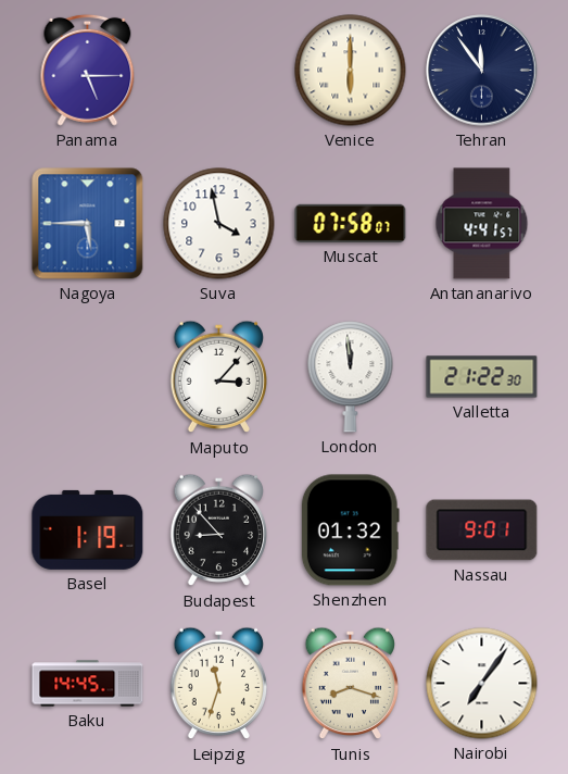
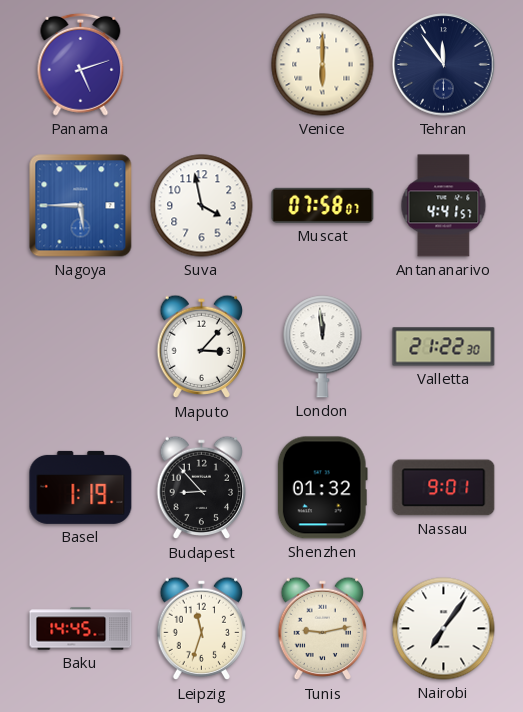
Panama: 5:15 -> 5:12
Tunis: 8:18 -> 9:13
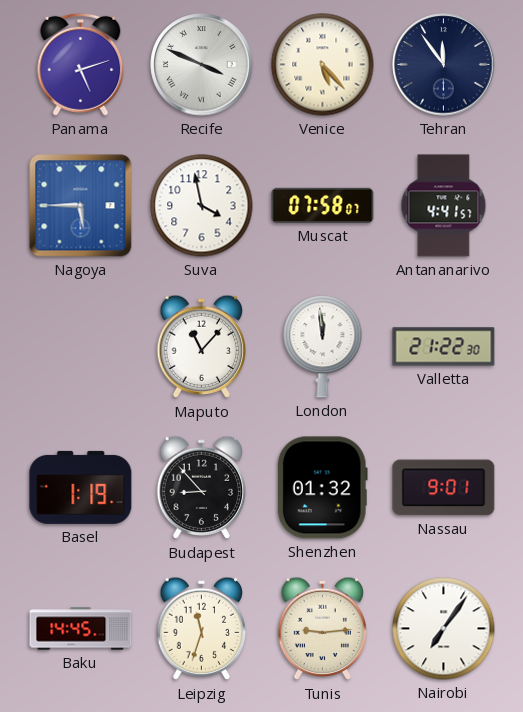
Recife: none -> 3:49
Venice: 6:00 -> 5:23
Maputo: 3:07 -> 11:07
Tunis: 9:13 -> 9:14
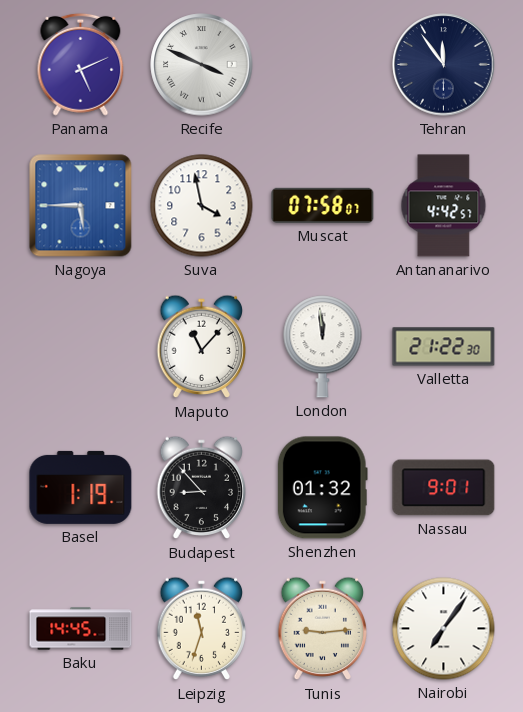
Panama: 5:12 -> 5:11
Venice: 5:23 -> none
Antananarivo: 4:41 -> 4:42
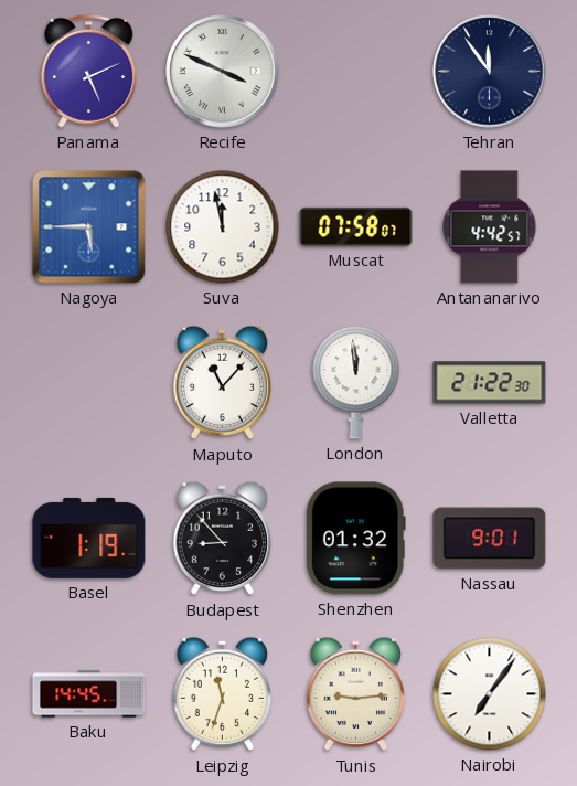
Suva: 3:58 -> 11:58
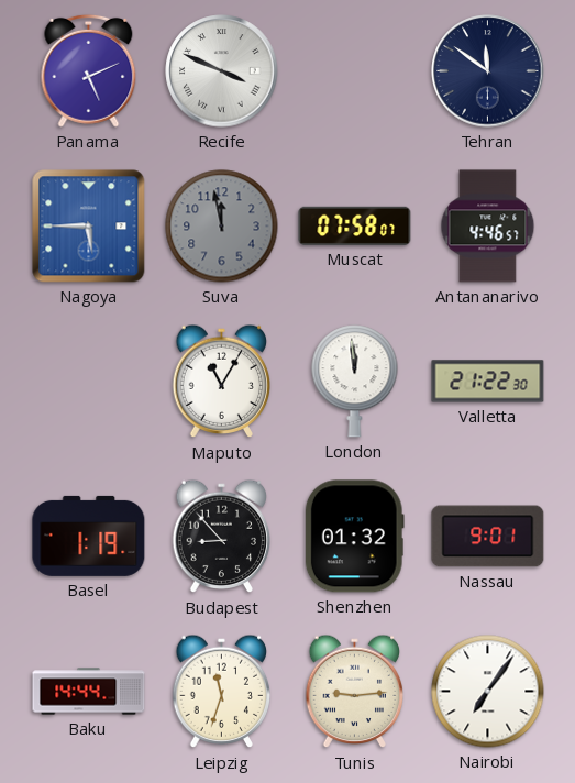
Tehran: 11:54 -> 11:51
Suva dial: white -> grey
Antananarivo: 4:42 -> 4:46
Maputo: 11:07 -> 11:05
Baku: 14:45 -> 14:44
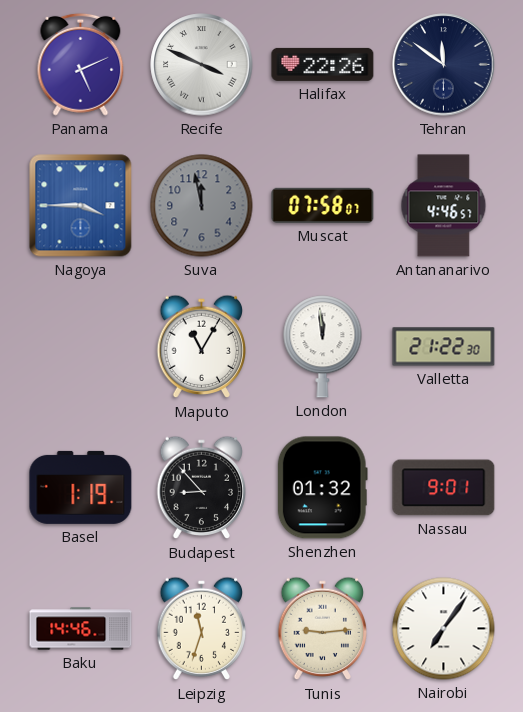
Halifax: none -> 22:26
Nagoya: 5:45 -> 3:45
Baku: 14:44 -> 14:46
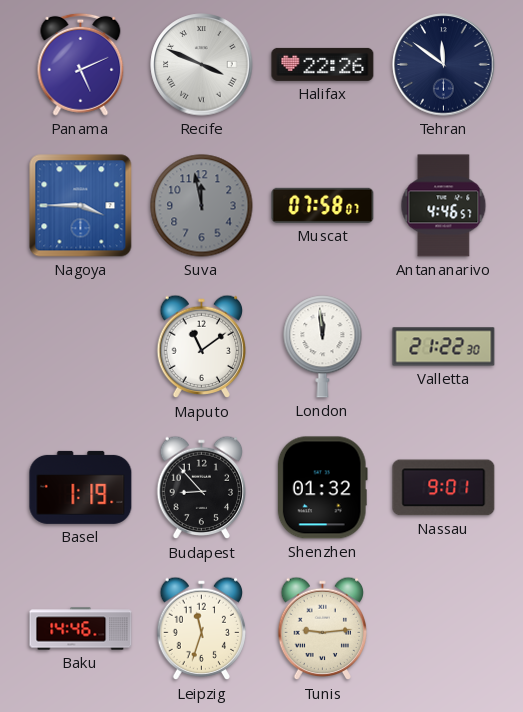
Maputo: 11:05 -> 11:09
Nairobi: 7:06 -> none
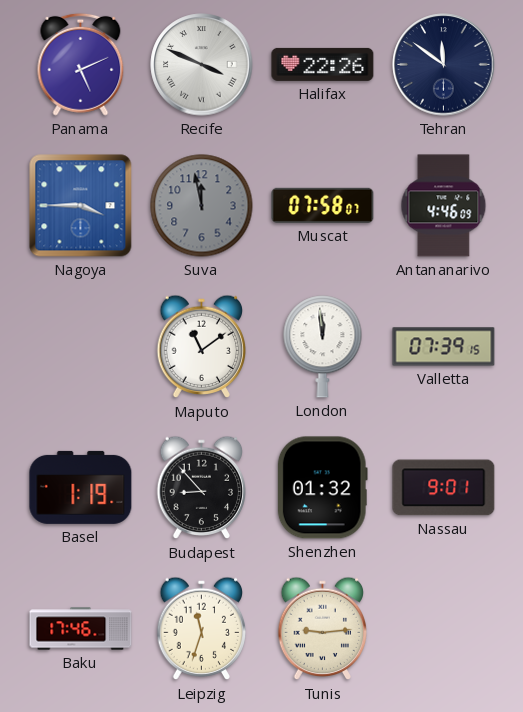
Antananarivo: 4:46:57 -> 4:46:09
Valletta: 21:22 -> 07:39
Baku: 14:46 -> 17:46
